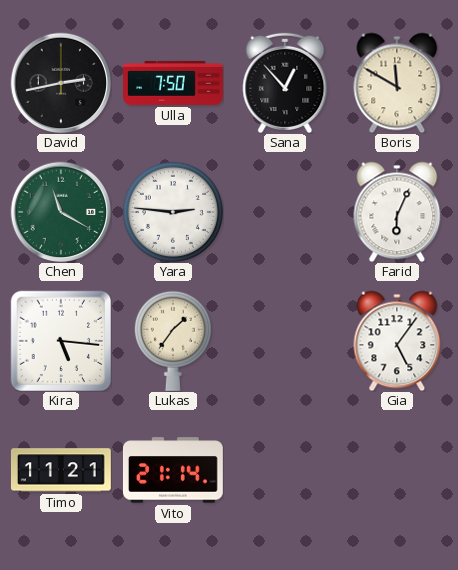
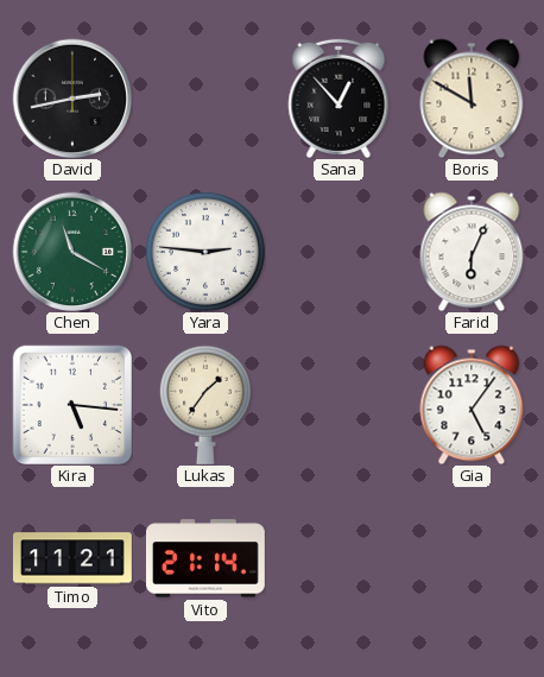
Ulla: 7:50 -> none
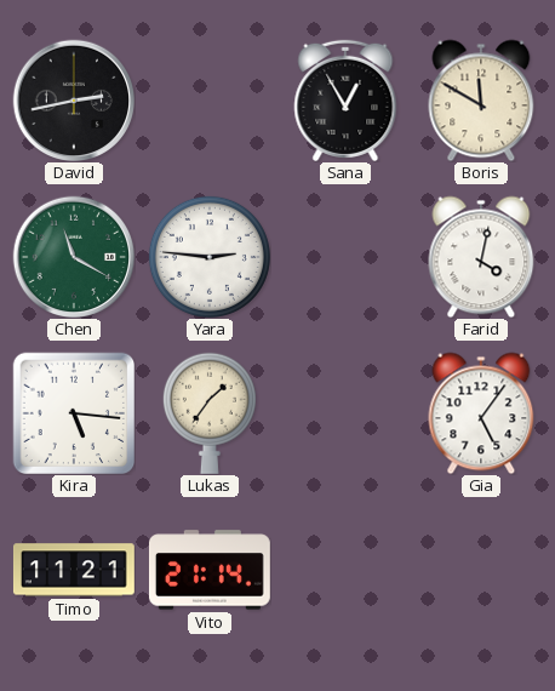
Sana: 12:53 -> 12:55
Farid: 6:04 -> 4:02
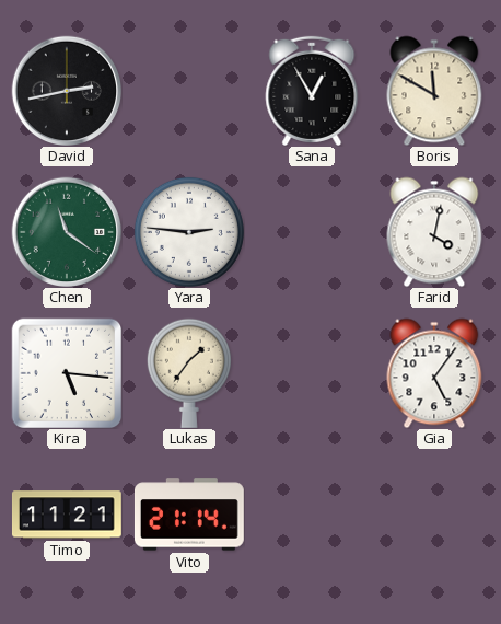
Chen: 11:20 -> 11:21
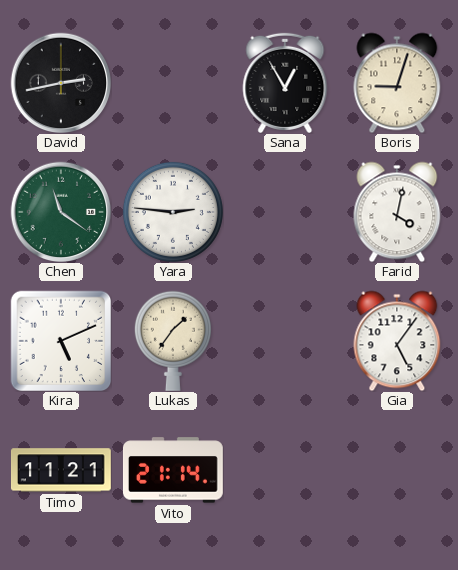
Boris: 11:50 -> 9:03
Kira: 5:16 -> 5:11
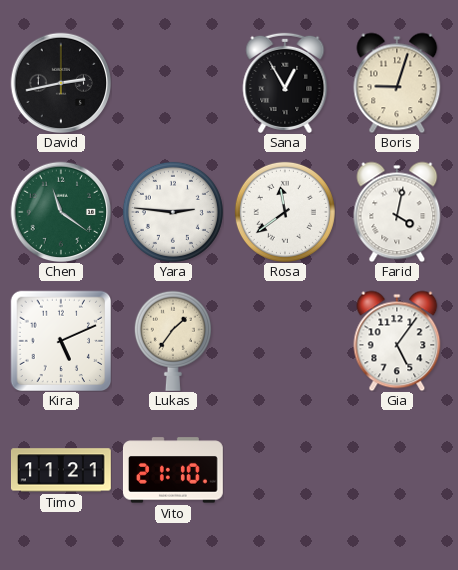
Rosa: none -> 11:39
Vito: 21:14 -> 21:10
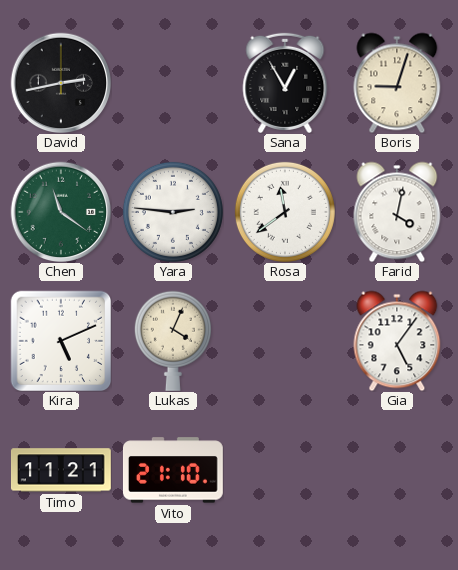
Lukas: 1:36 -> 4:04
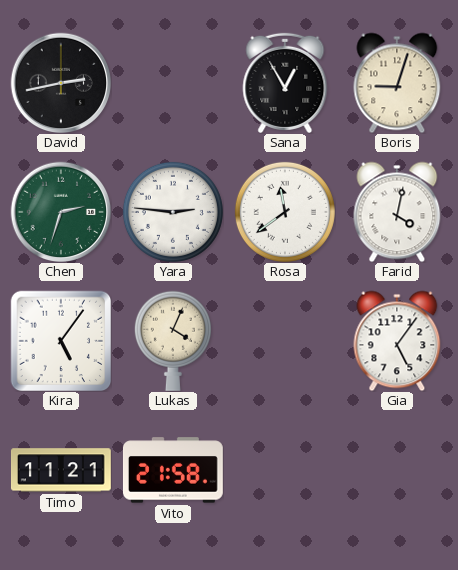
Chen: 11:21 -> 2:33
Kira: 5:11 -> 5:06
Vito: 21:10 -> 21:58
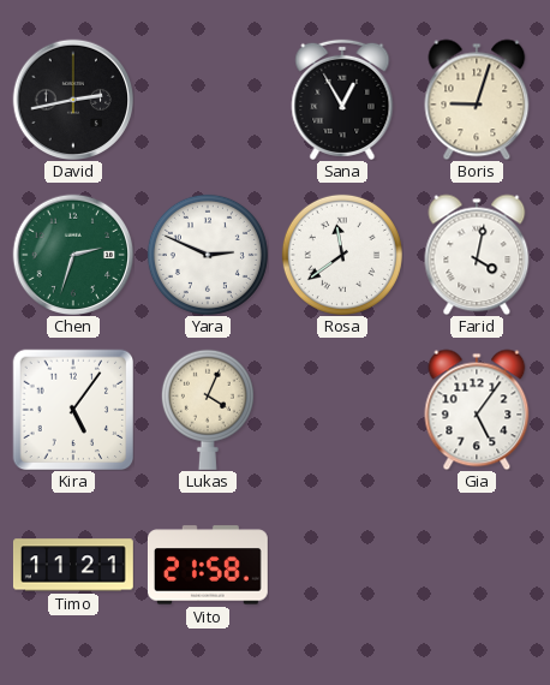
Yara: 2:46 -> 2:49
